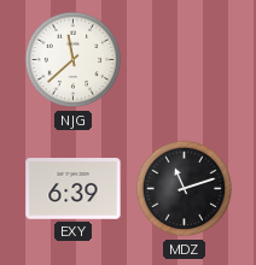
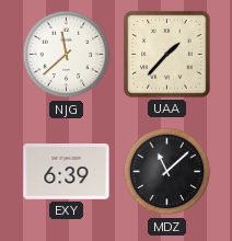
UAA: none -> 1:37
MDZ: 11:12 -> 11:08
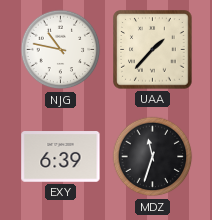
NJG: 11:38 -> 10:47
MDZ: 11:08 -> 11:33
